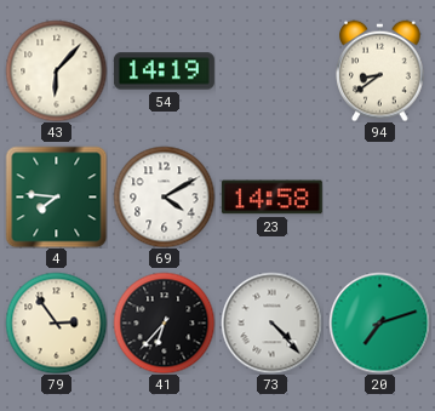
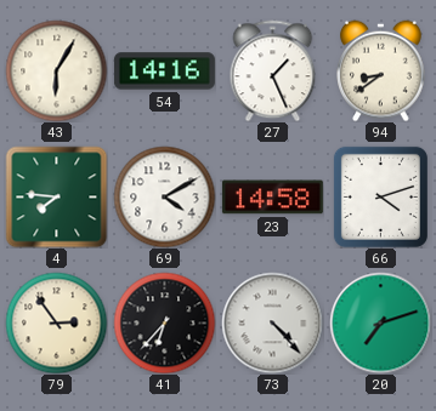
43: 6:07 -> 6:05
54: 14:19 -> 14:16
27: none -> 1:26
66: none -> 4:12
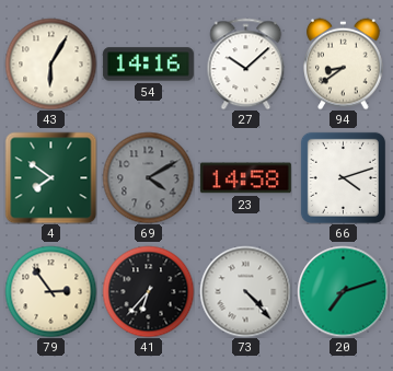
27: 1:26 -> 10:08
4: 7:46 -> 7:51
69 dial: white -> grey
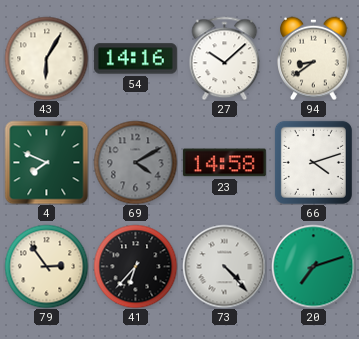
4: 7:51 -> 7:49
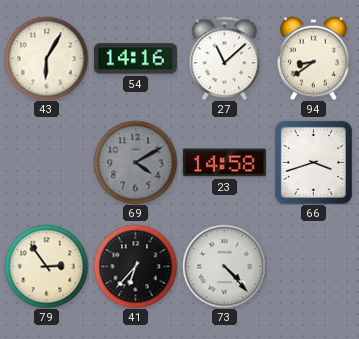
27: 10:08 -> 11:08
4: 7:49 -> none
66: 4:12 -> 3:42
20: 7:12 -> none
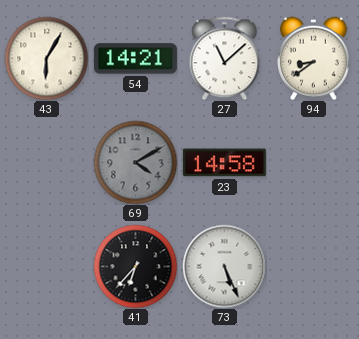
54: 14:16 -> 14:21
66: 3:42 -> none
79: 2:54 -> none
73: 4:23 -> 5:26
